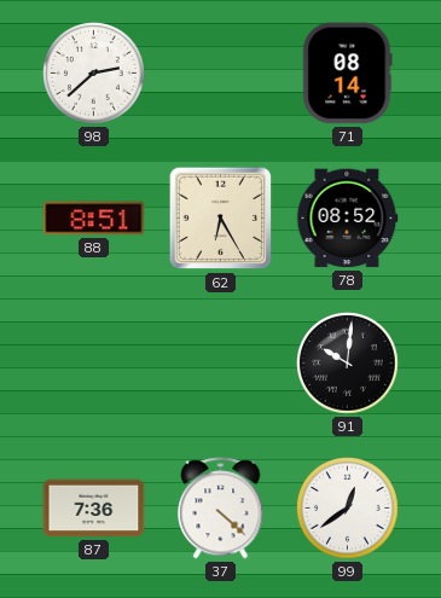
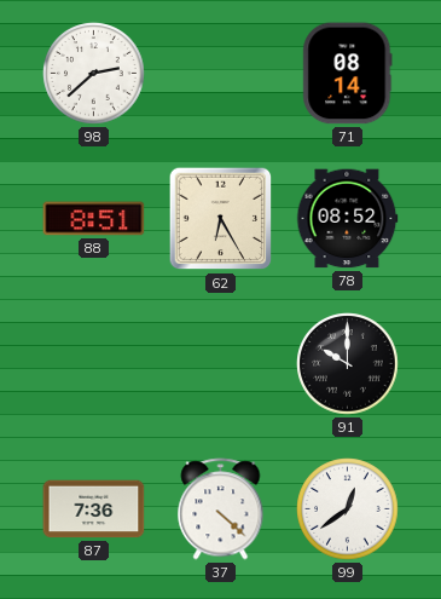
91: 10:01 -> 10:00
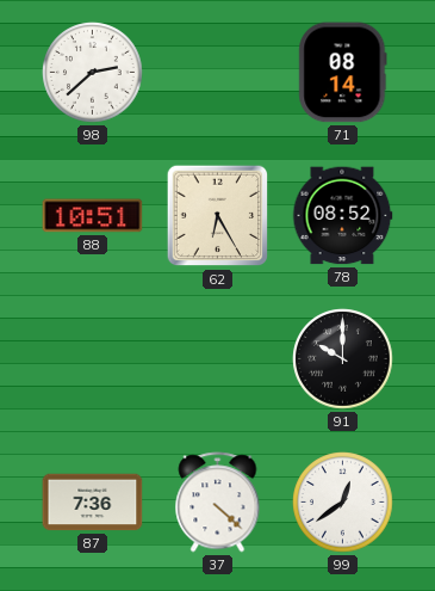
88: 8:51 -> 10:51
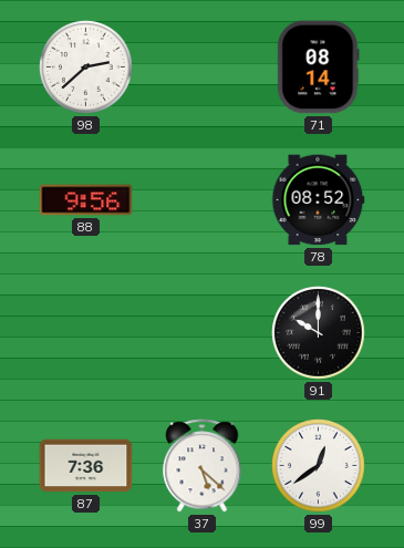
88: 10:51 -> 9:56
62: 6:25 -> none
37: 4:22 -> 5:22
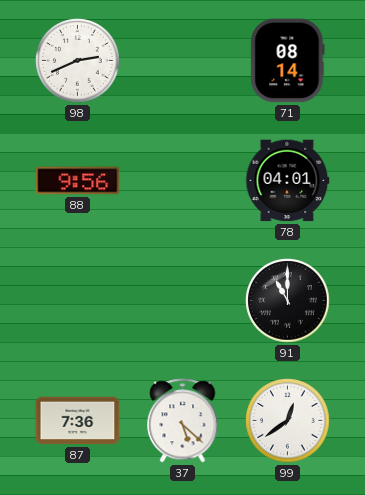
98: 2:38 -> 2:41
78: 08:52 -> 04:01
91: 10:00 -> 11:00
